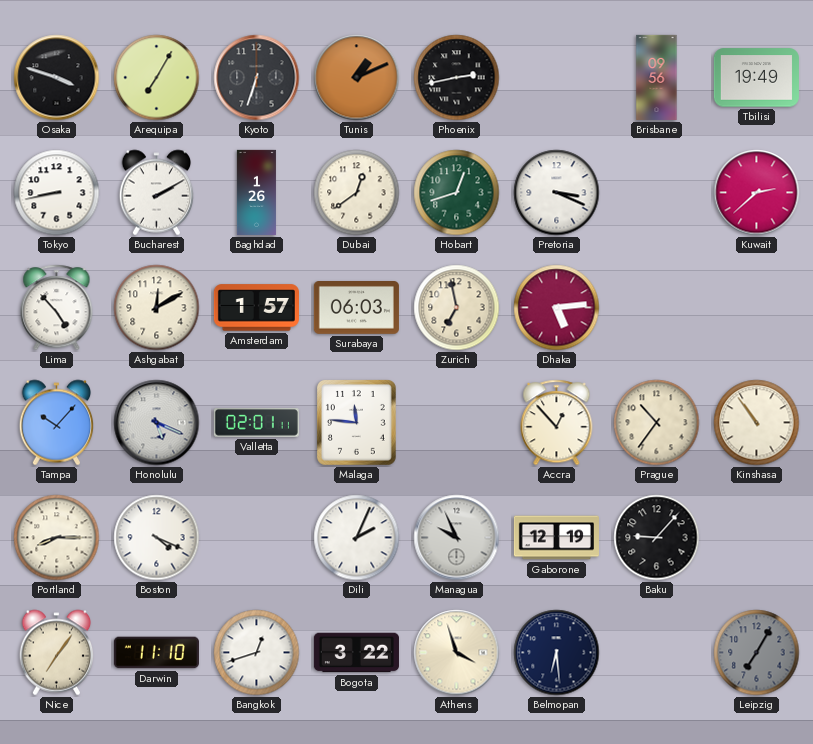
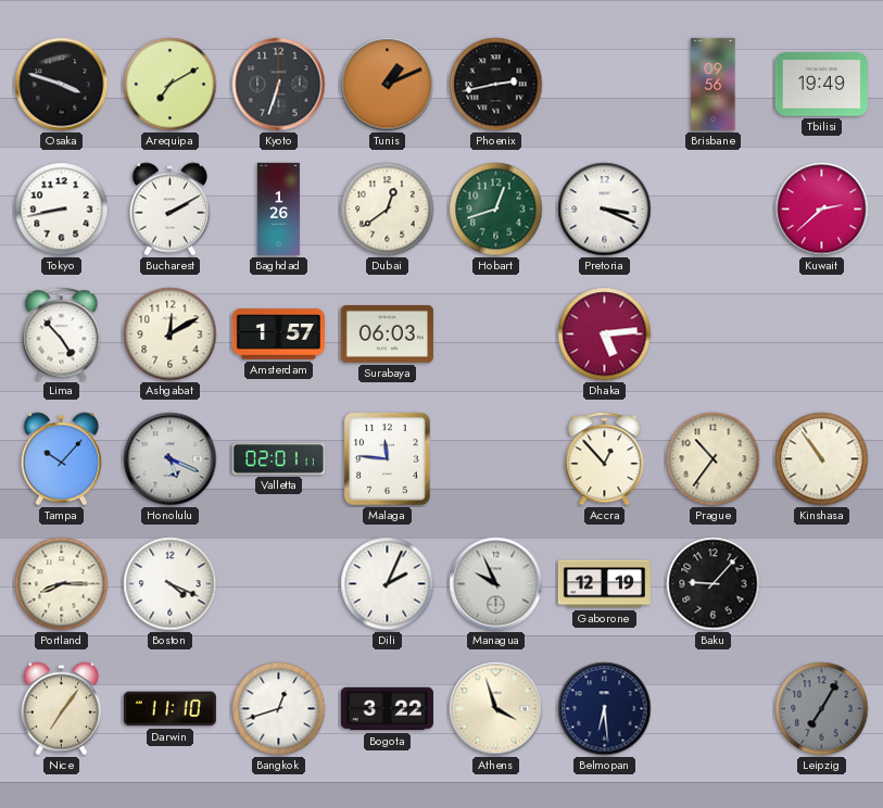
Arequipa: 7:05 -> 7:10
Zurich: 6:58 -> none
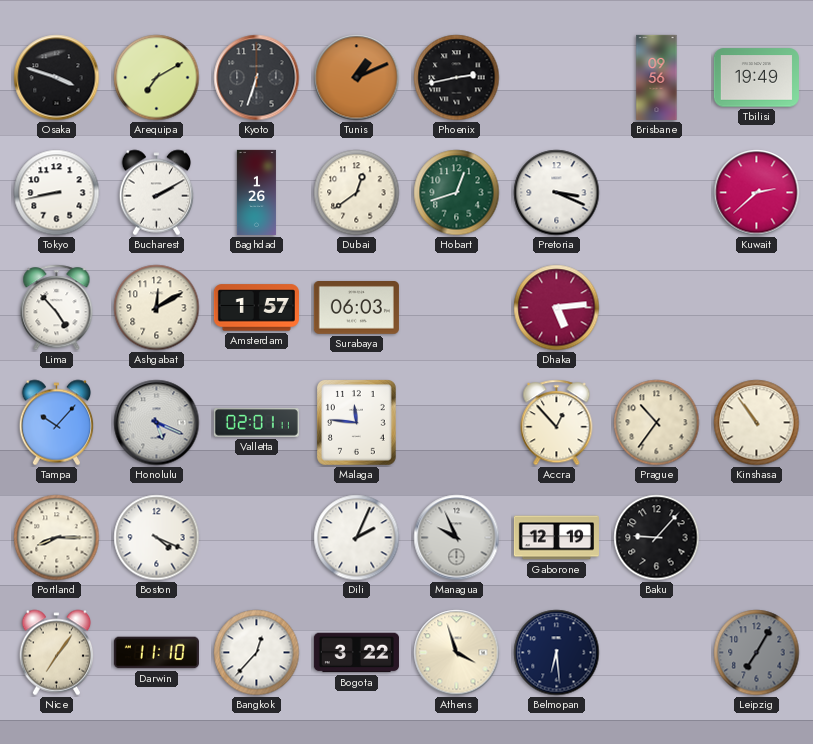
Bangkok: 12:42 -> 12:37
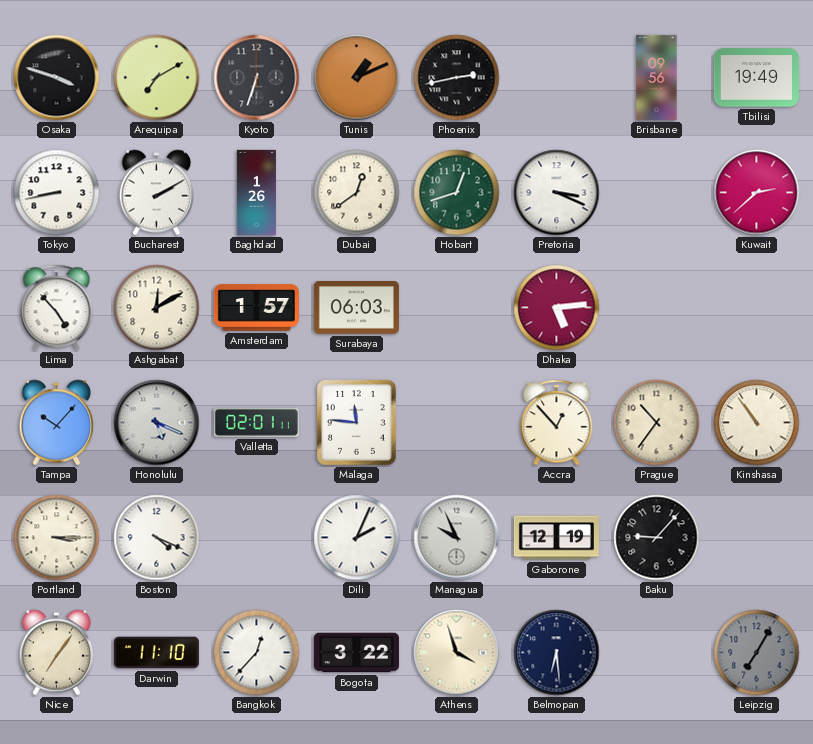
Portland: 8:15 -> 3:15
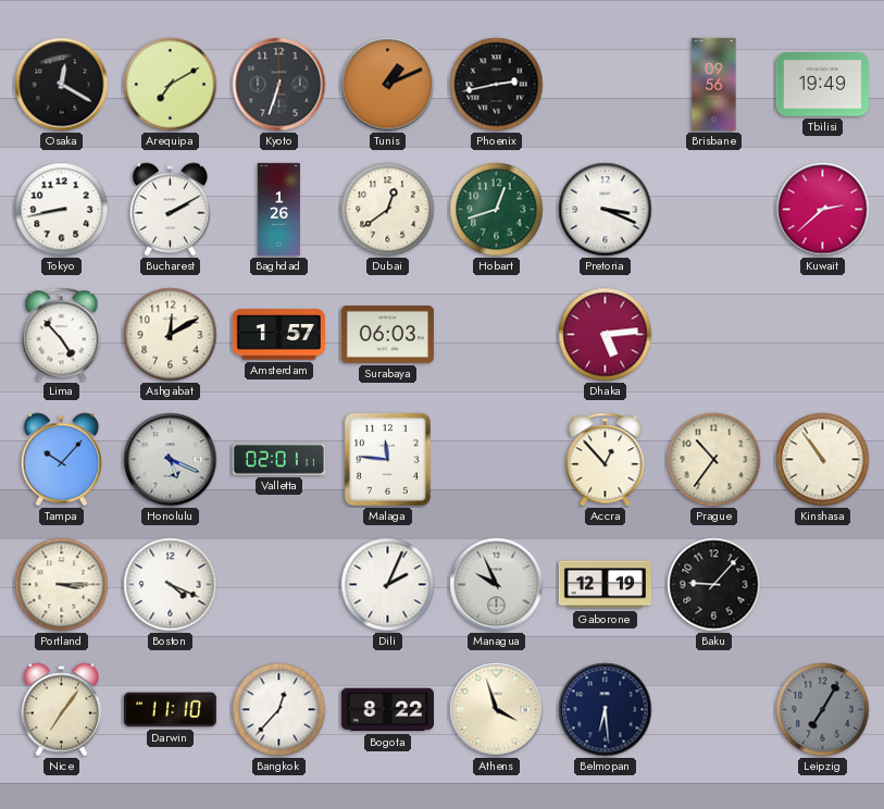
Osaka: 3:48 -> 12:20
Bogota: 3:22 -> 8:22
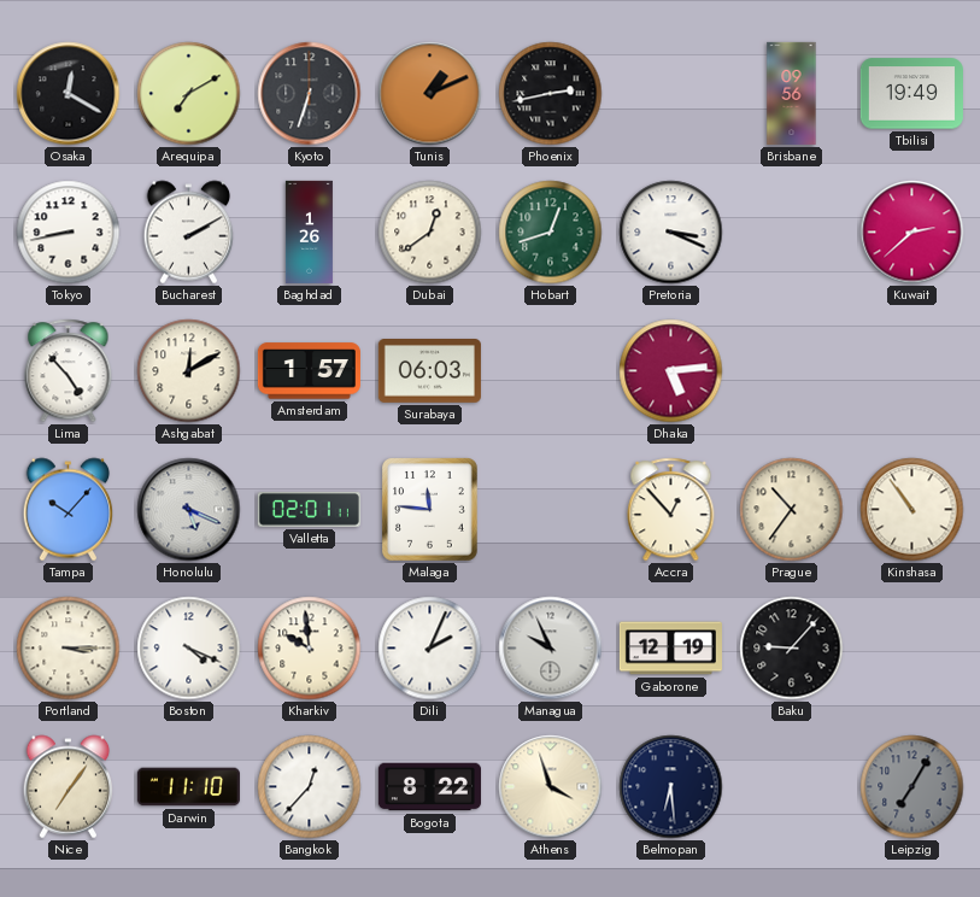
Kharkiv: none -> 9:59
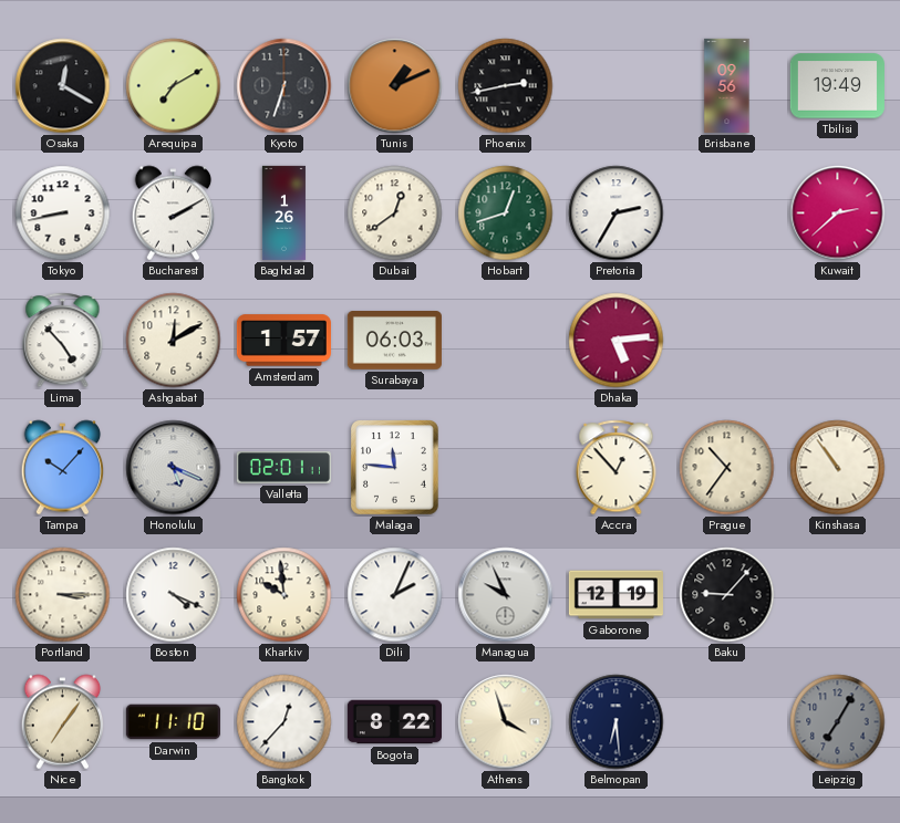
Pretoria: 3:19 -> 2:35
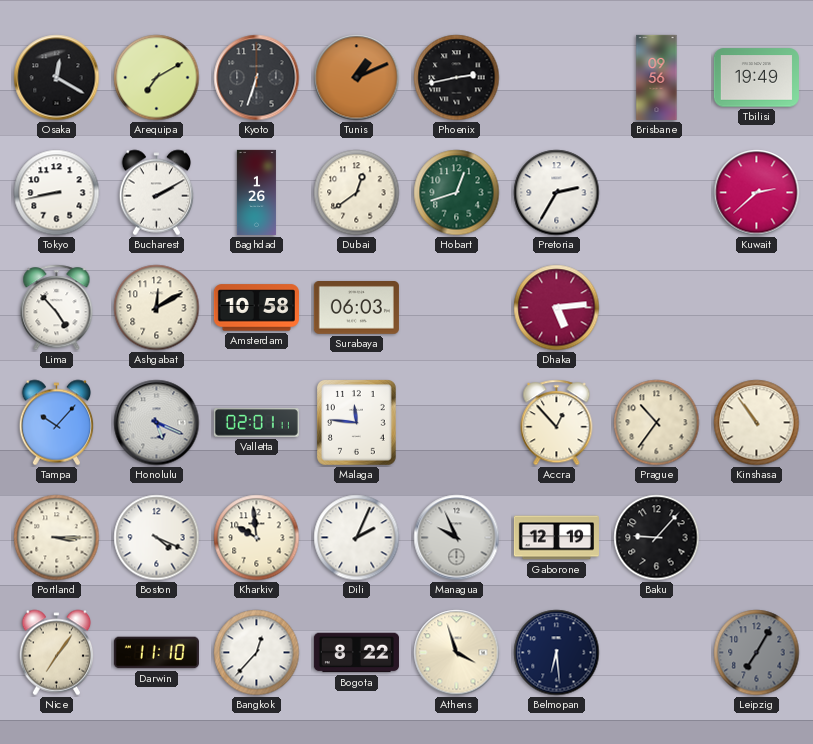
Amsterdam: 1:57 -> 10:58
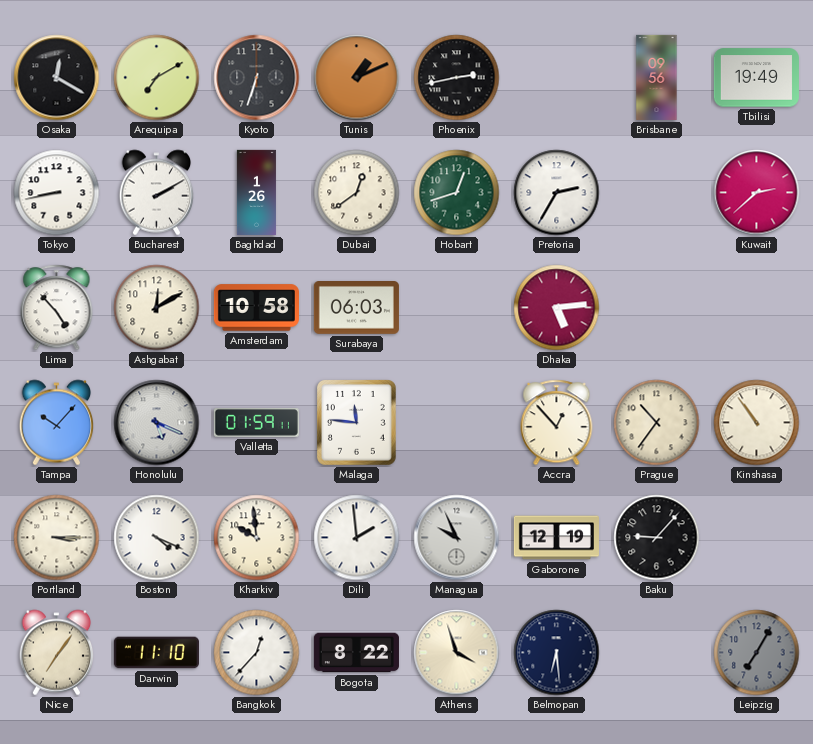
Valletta: 02:01 -> 01:59
Dili: 2:04 -> 1:59
